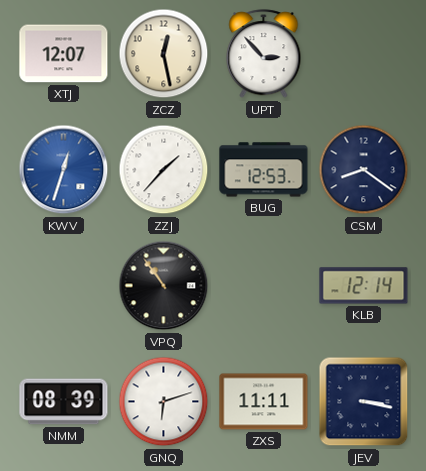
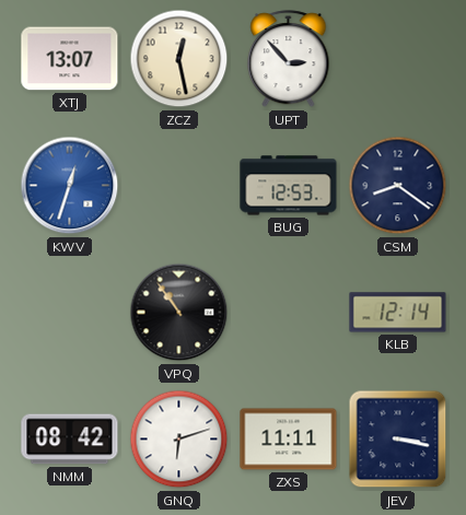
XTJ: 12:07 -> 13:07
ZZJ: 1:37 -> none
NMM: 08:39 -> 08:42
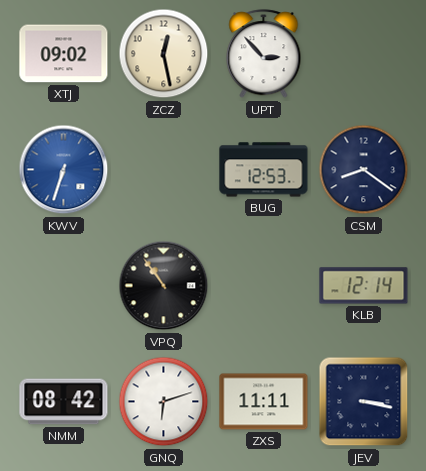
XTJ: 13:07 -> 09:02
KWV: 12:33 -> 6:33
